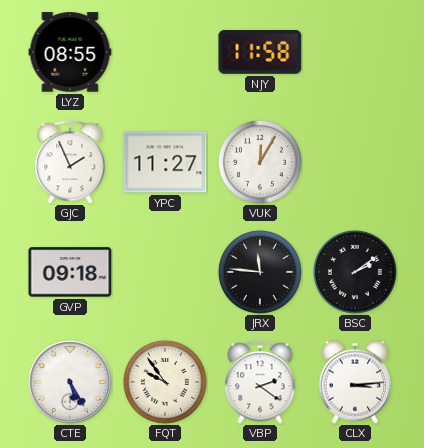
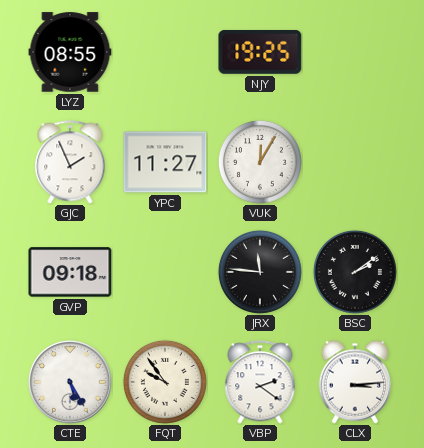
NJY: 11:58 -> 19:25
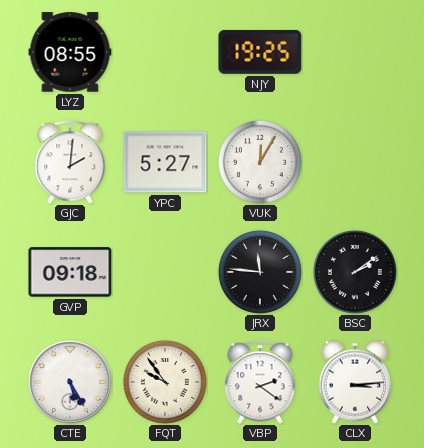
GJC: 1:56 -> 2:01
YPC: 11:27 -> 5:27
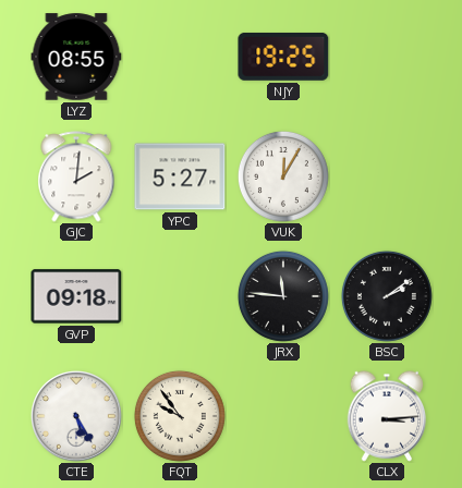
VBP: 2:21 -> none
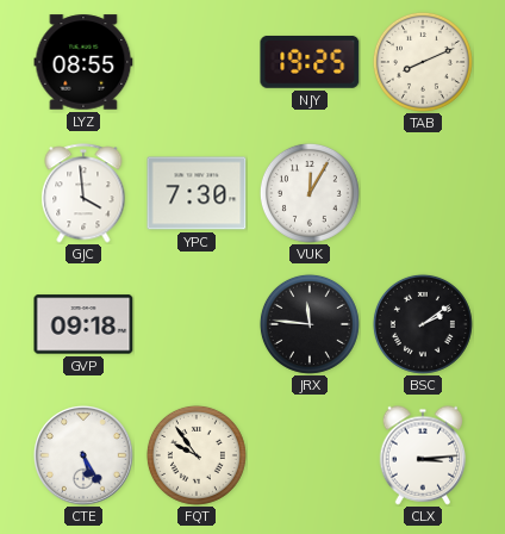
TAB: none -> 8:11
GJC: 2:01 -> 3:59
YPC: 5:27 -> 7:30
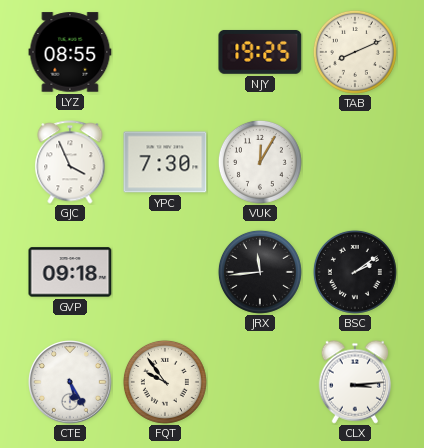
GJC: 3:59 -> 3:56
JRX: 11:46 -> 11:44
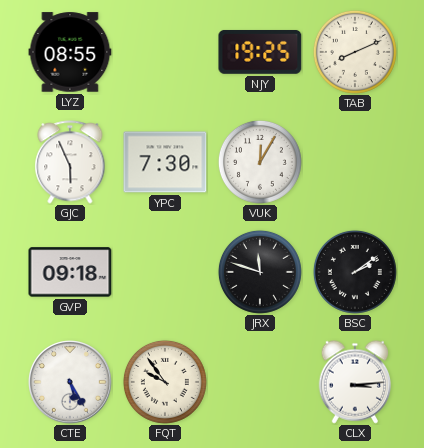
GJC: 3:56 -> 5:56
JRX: 11:44 -> 11:48
